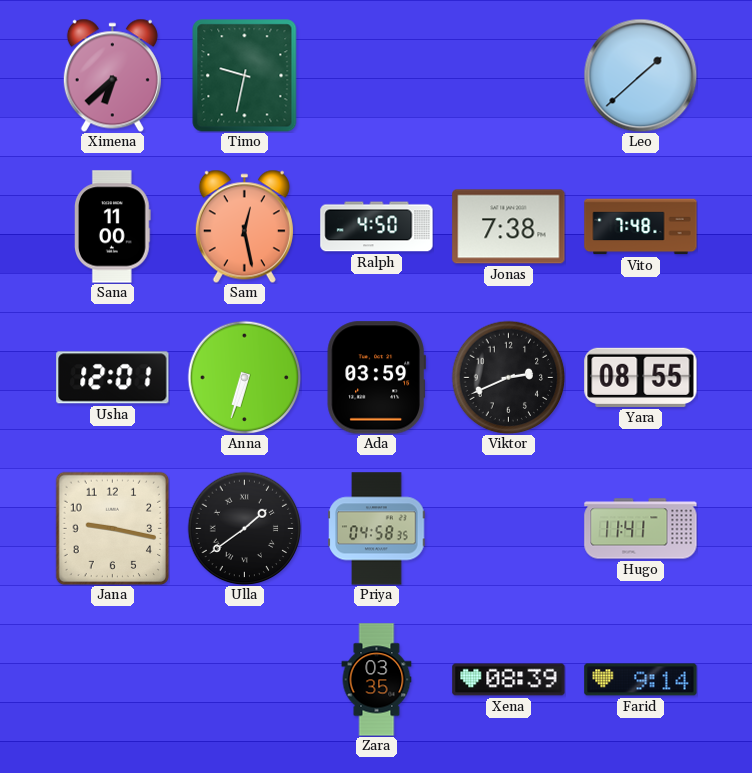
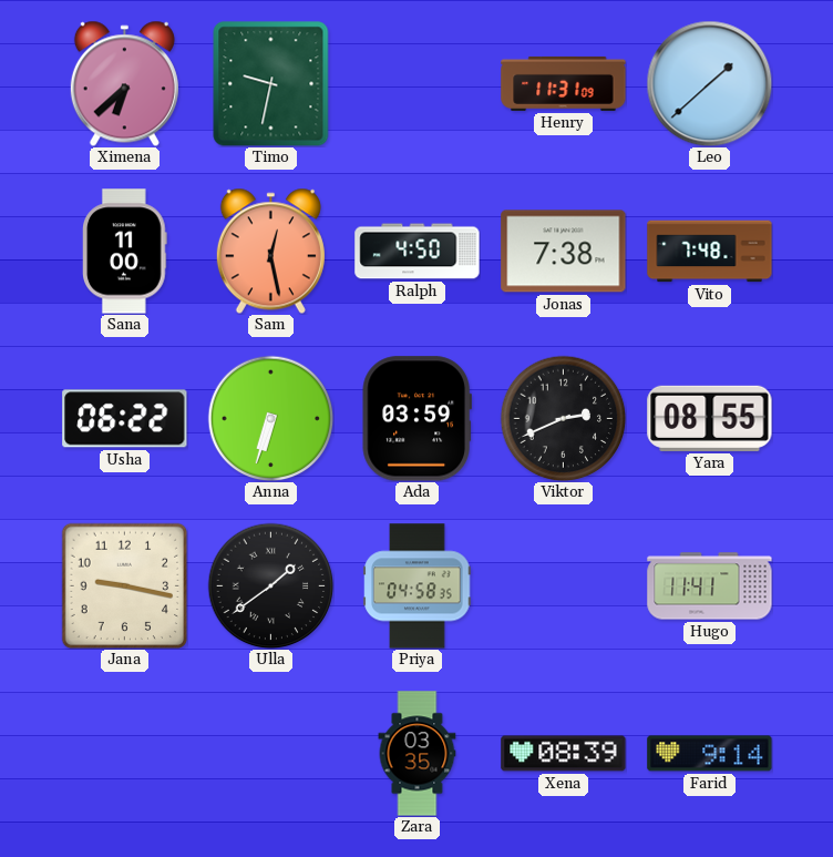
Henry: none -> 11:31
Usha: 12:01 -> 06:22
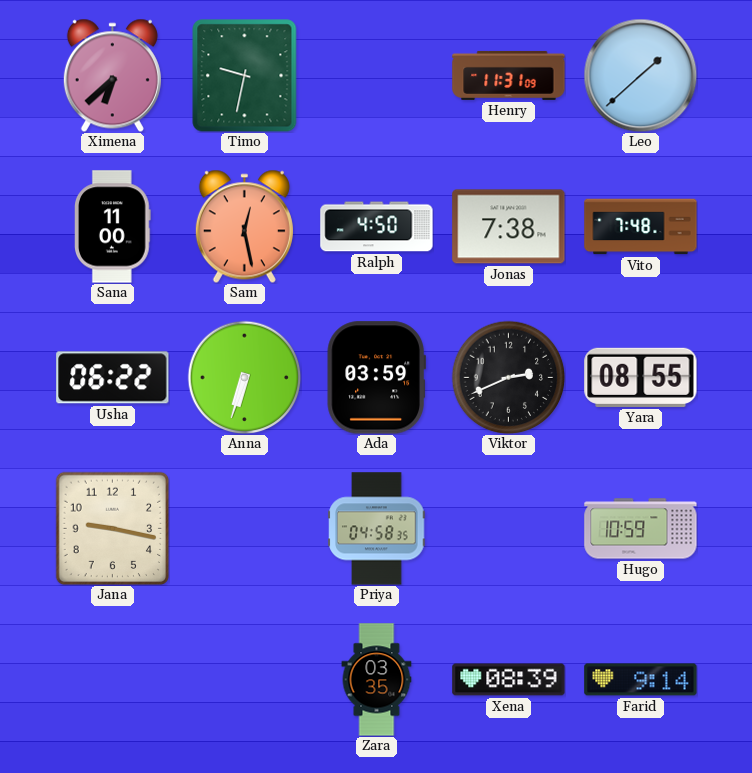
Ulla: 1:39 -> none
Hugo: 11:41 -> 10:59
